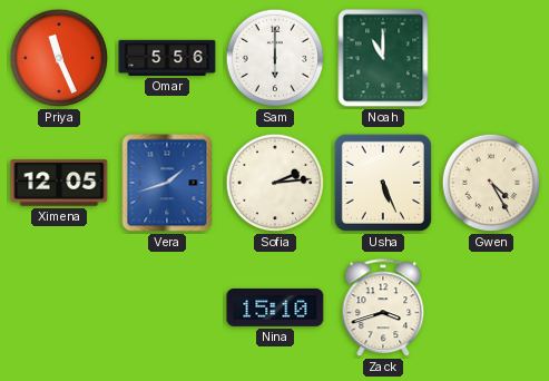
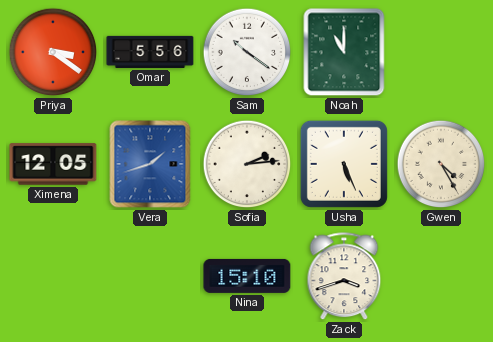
Priya: 11:26 -> 3:21
Sam: 6:00 -> 10:21
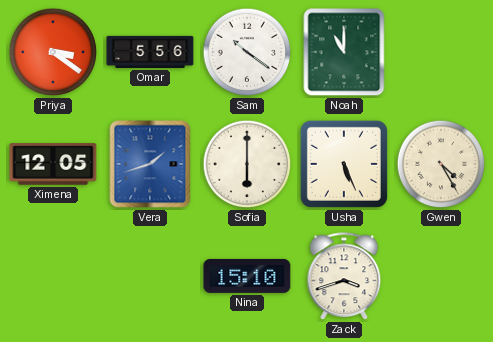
Sofia: 2:14 -> 6:00
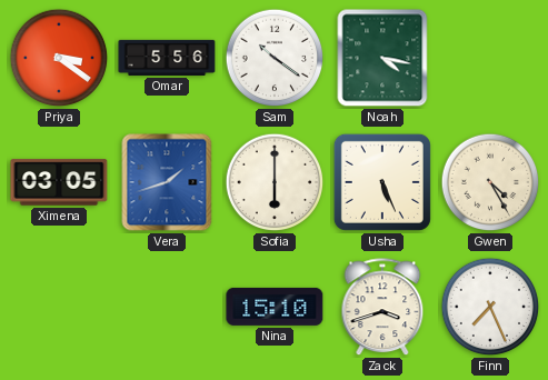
Noah: 11:00 -> 4:17
Ximena: 12:05 -> 03:05
Finn: none -> 7:26
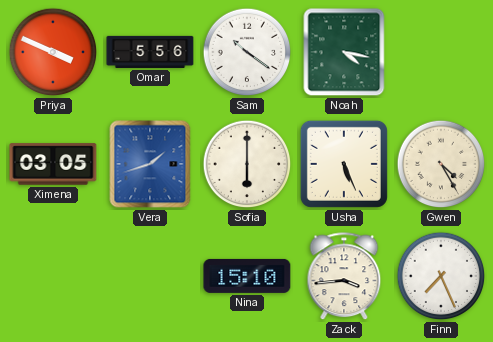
Priya: 3:21 -> 3:49
Zack: 3:42 -> 3:44
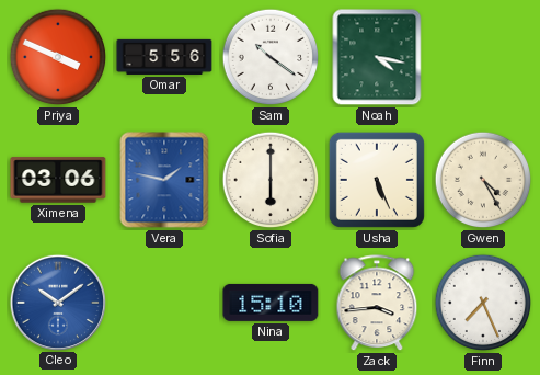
Ximena: 03:05 -> 03:06
Vera: 1:42 -> 1:47
Cleo: none -> 10:09
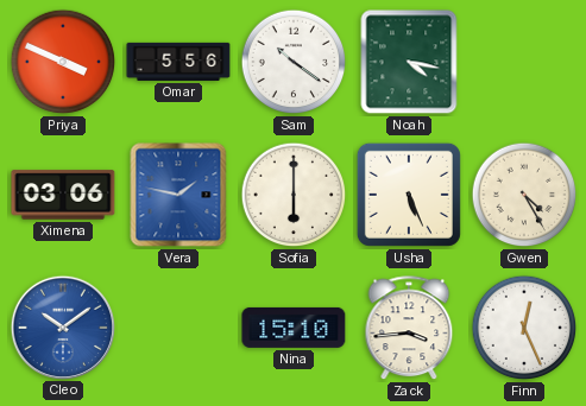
Finn: 7:26 -> 12:26
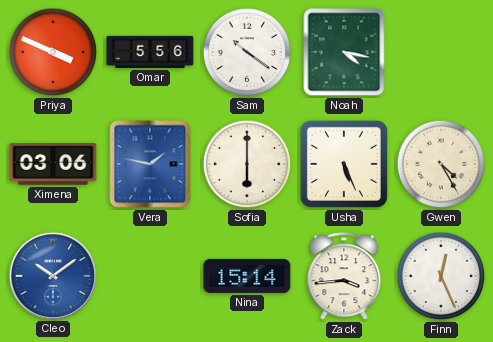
Nina: 15:10 -> 15:14
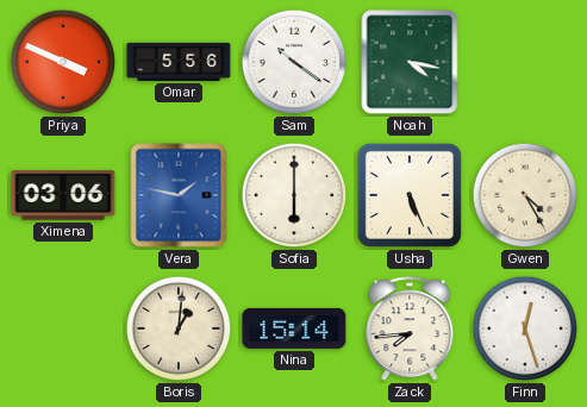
Cleo: 10:09 -> none
Boris: none -> 1:01
Zack: 3:44 -> 7:44
Finn: 12:26 -> 12:27
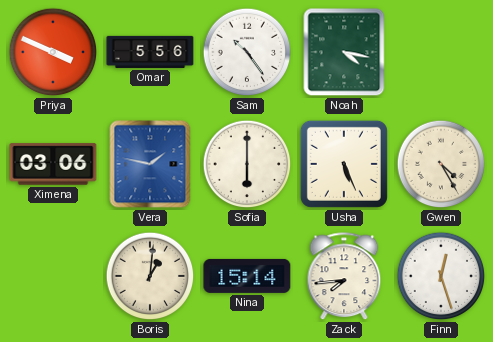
Sam: 10:21 -> 10:24
